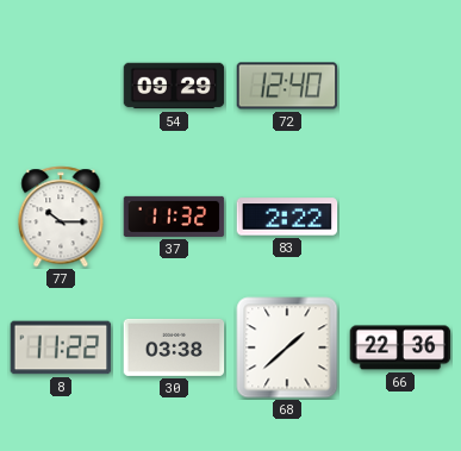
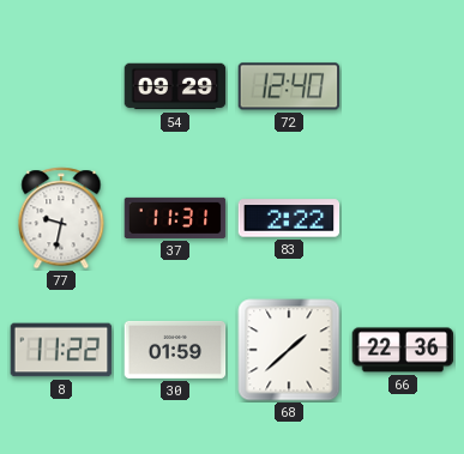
77: 10:15 -> 9:32
37: 11:32 -> 11:31
30: 03:38 -> 01:59
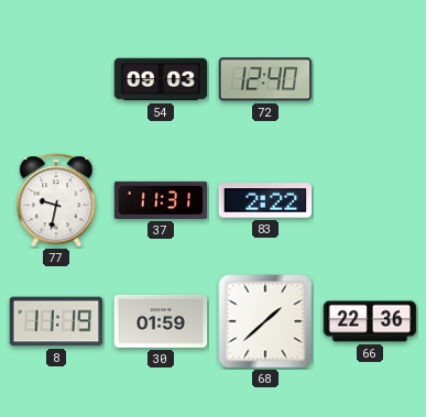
54: 09:29 -> 09:03
8: 11:22 -> 11:19
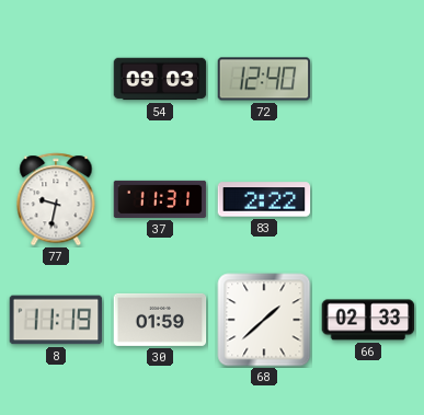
66: 22:36 -> 02:33
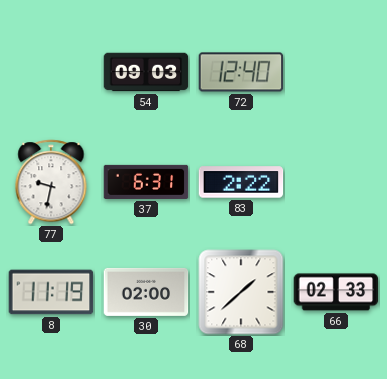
37: 11:31 -> 6:31
30: 01:59 -> 02:00
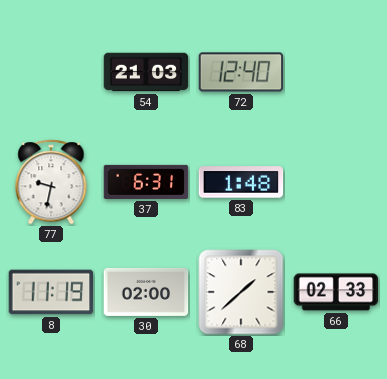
54: 09:03 -> 21:03
83: 2:22 -> 1:48
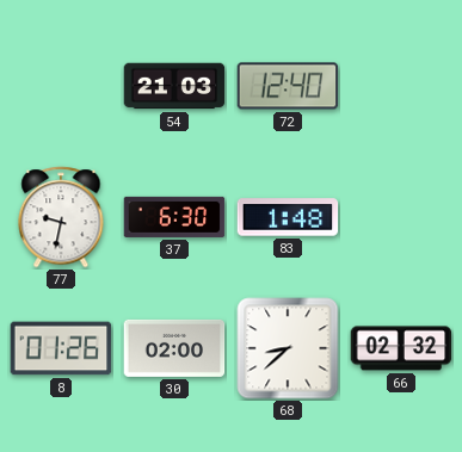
37: 6:31 -> 6:30
8: 11:19 -> 01:26
68: 1:38 -> 8:38
66: 02:33 -> 02:32
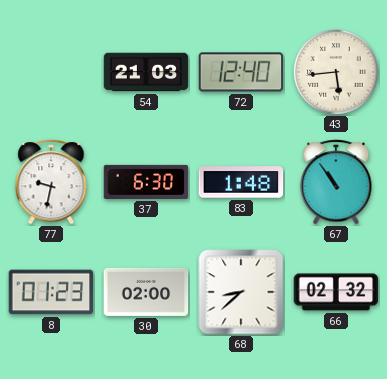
43: none -> 5:44
67: none -> 10:54
8: 01:26 -> 01:23
